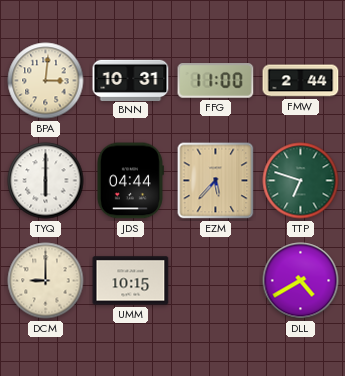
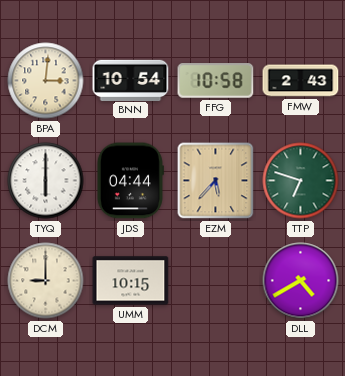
BNN: 10:31 -> 10:54
FFG: 11:00 -> 10:58
FMW: 2:44 -> 2:43
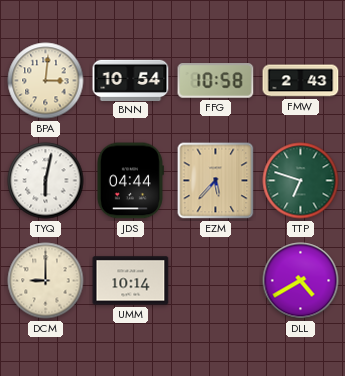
TYQ: 6:00 -> 6:02
UMM: 10:15 -> 10:14
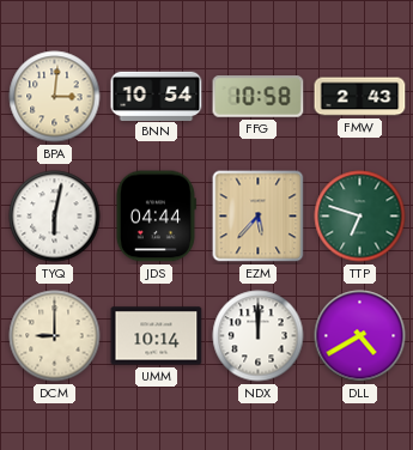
NDX: none -> 12:00
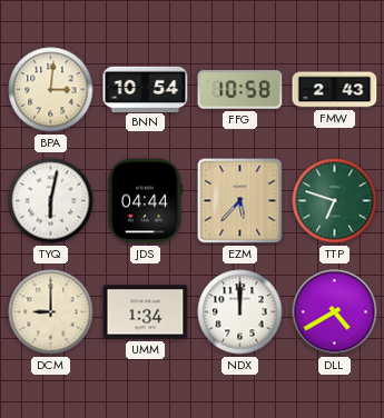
UMM: 10:14 -> 1:34
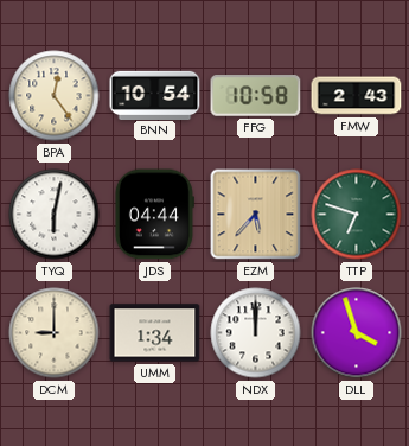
BPA: 3:01 -> 12:24
DLL: 4:40 -> 3:57
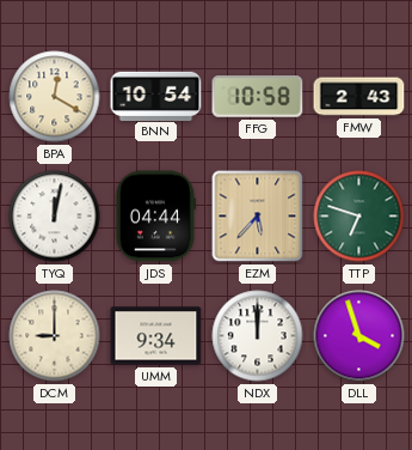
BPA: 12:24 -> 12:20
TYQ: 6:02 -> 12:02
UMM: 1:34 -> 9:34
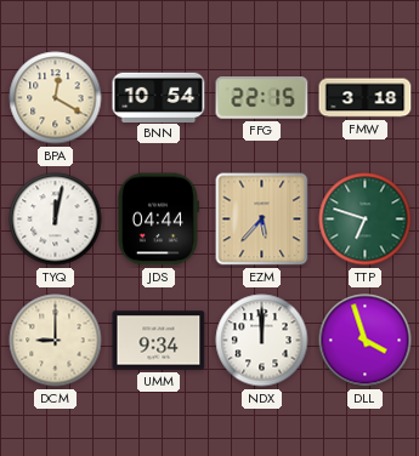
FFG: 10:58 -> 22:15
FMW: 2:43 -> 3:18
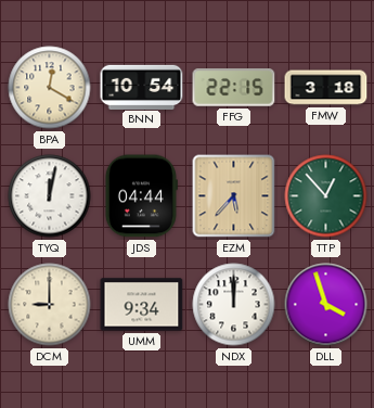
TTP: 6:48 -> 12:53
